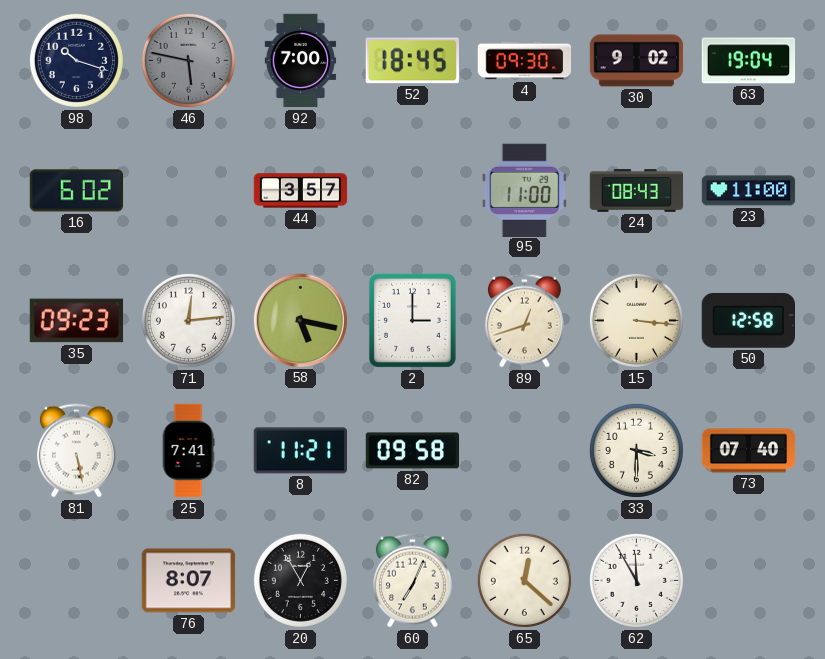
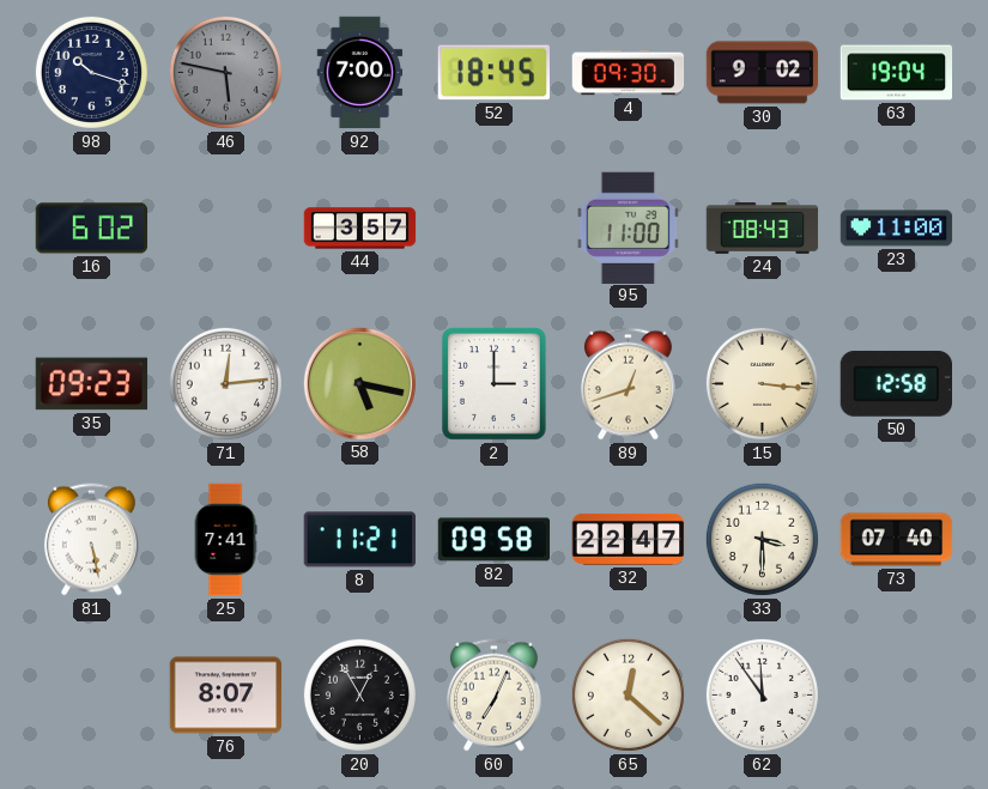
32: none -> 22:47
62: 11:55 -> 11:54
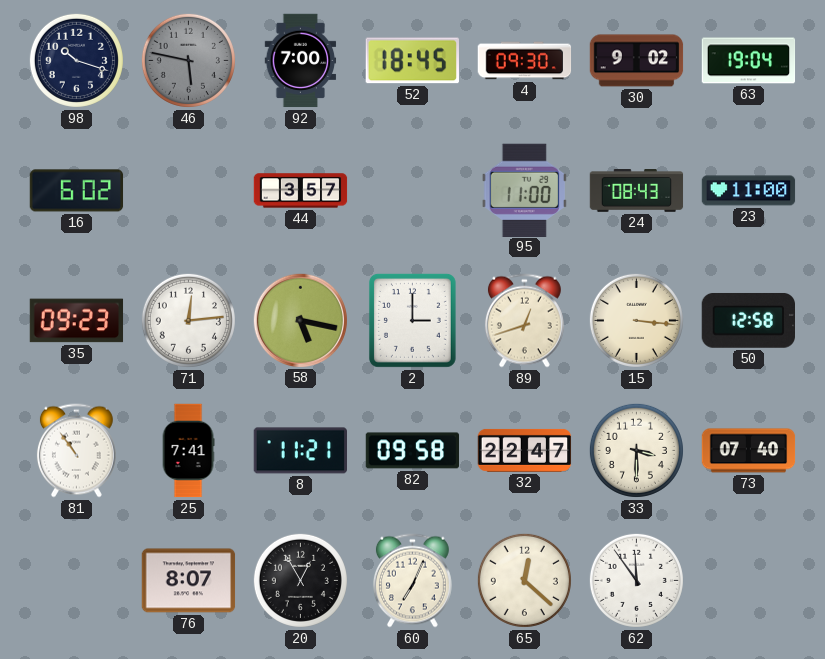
81: 5:28 -> 10:54
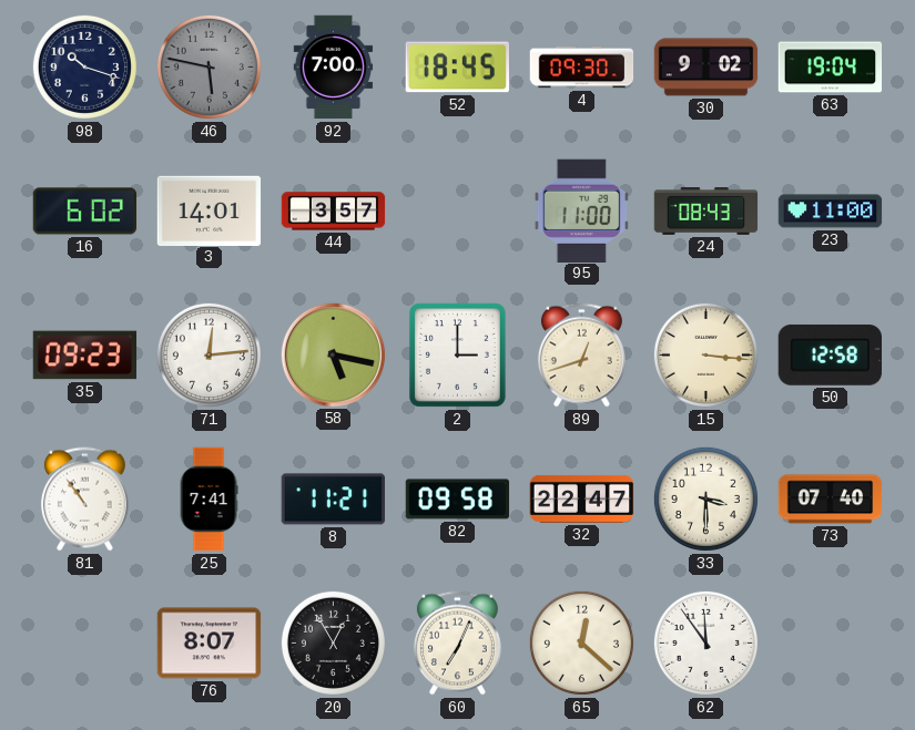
3: none -> 14:01
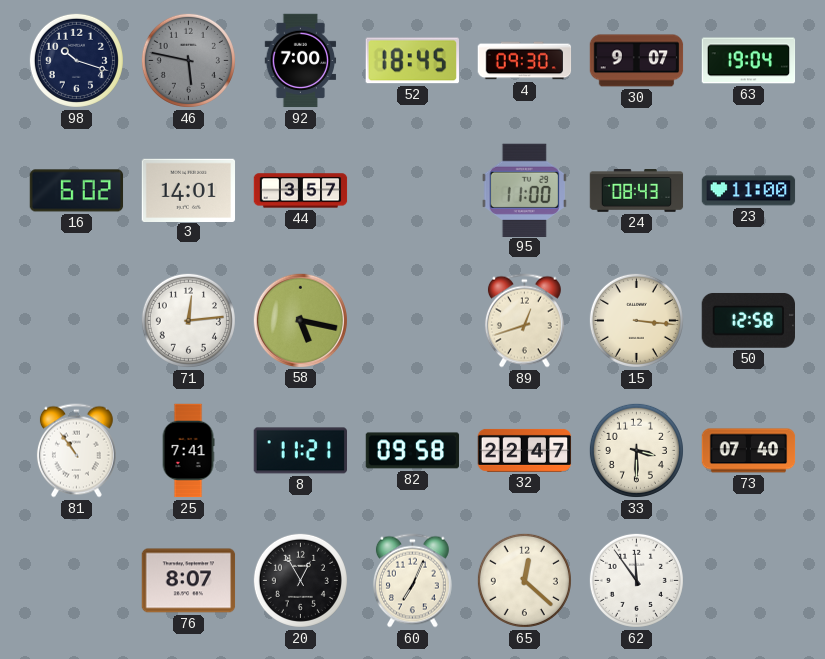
30: 9:02 -> 9:07
35: 09:23 -> none
2: 3:00 -> none
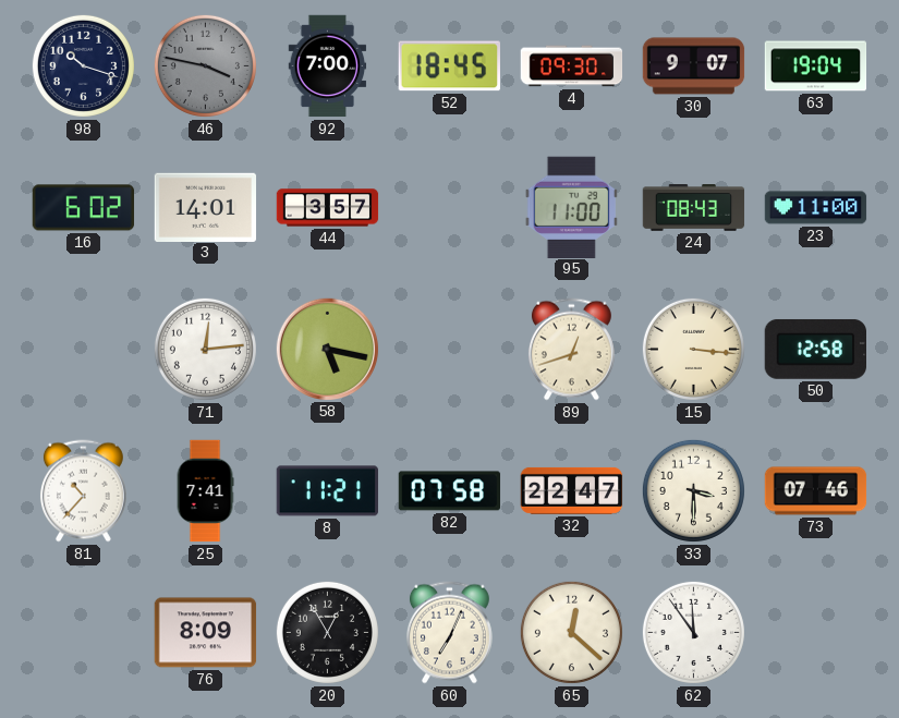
46: 5:47 -> 3:47
81: 10:54 -> 10:37
82: 09:58 -> 07:58
73: 07:40 -> 07:46
76: 8:07 -> 8:09
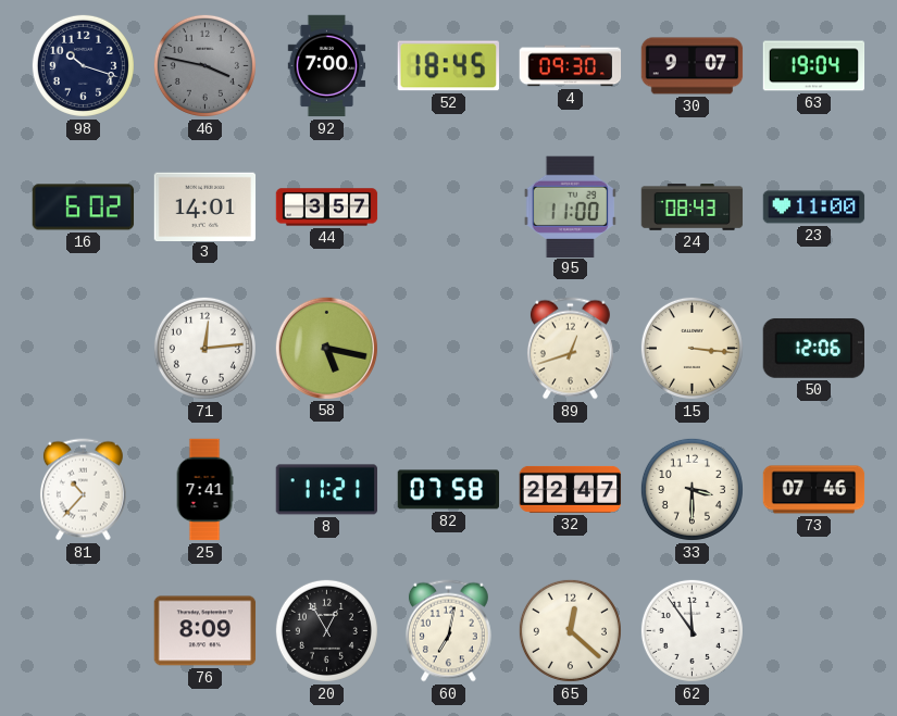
50: 12:58 -> 12:06
60: 7:04 -> 7:02
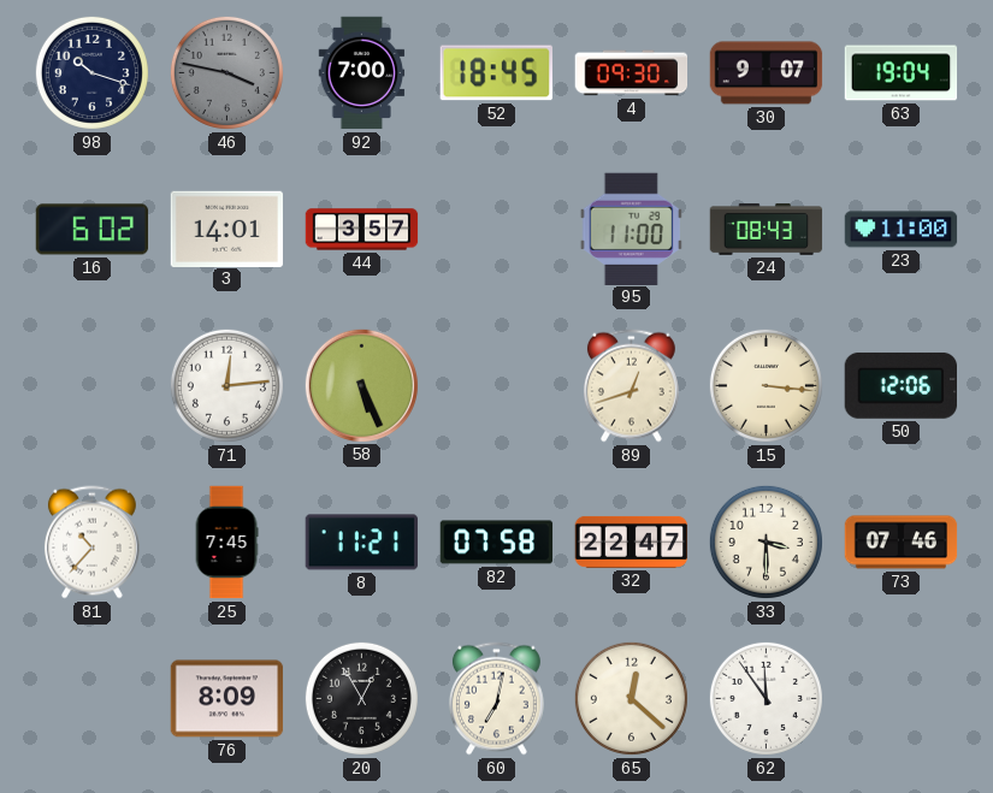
58: 5:17 -> 5:26
25: 7:41 -> 7:45
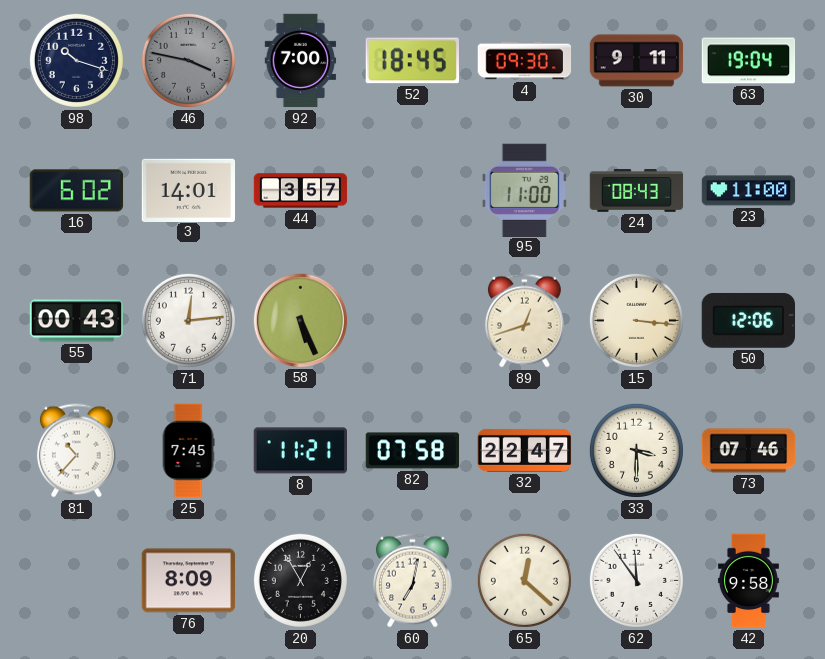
30: 9:07 -> 9:11
55: none -> 00:43
42: none -> 9:58
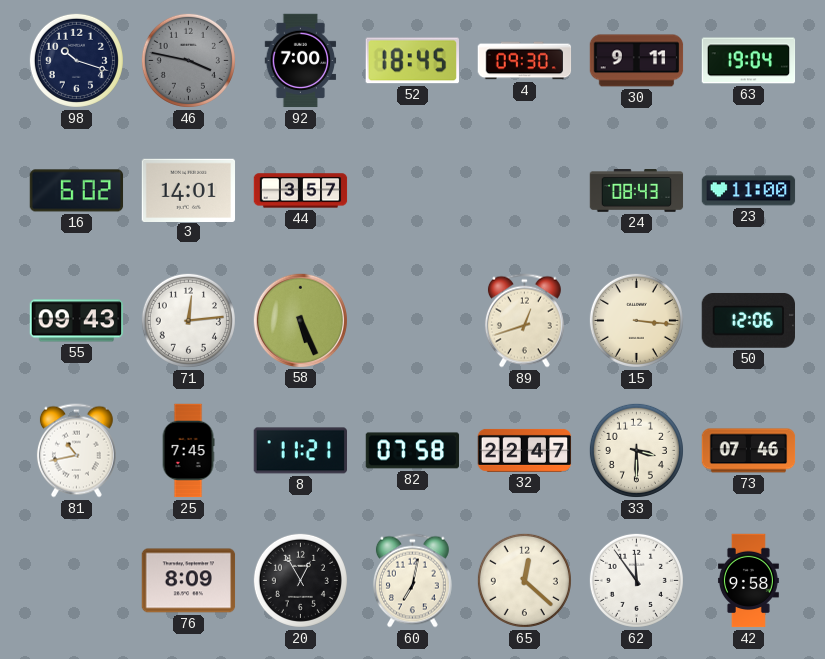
95: 11:00 -> none
55: 00:43 -> 09:43
81: 10:37 -> 10:43
